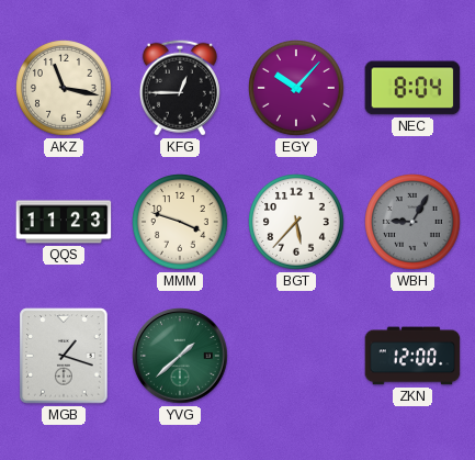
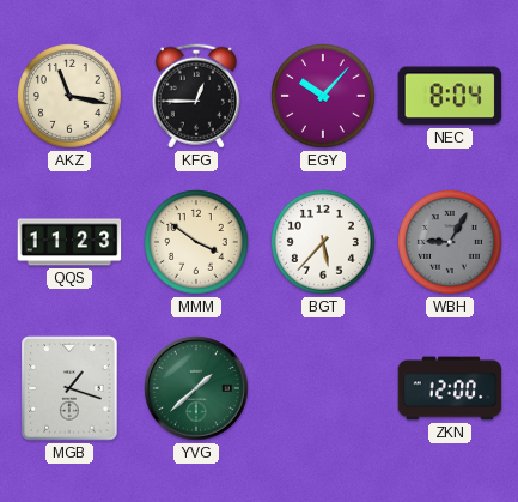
MMM: 3:48 -> 3:51
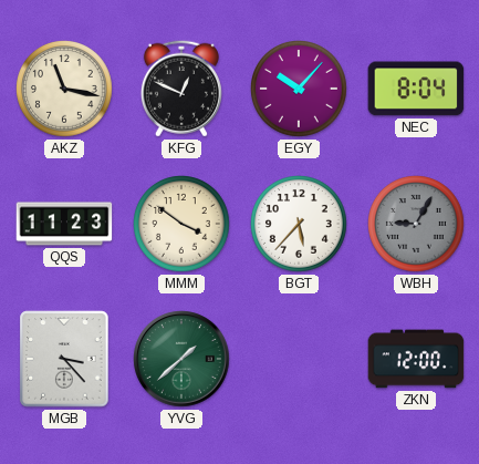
KFG: 12:45 -> 12:49
MGB: 1:18 -> 3:23
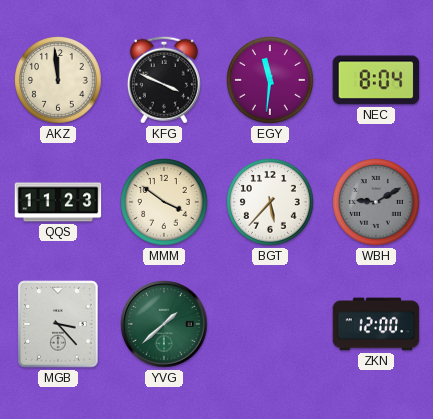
AKZ: 11:17 -> 11:59
KFG: 12:49 -> 3:49
EGY: 10:07 -> 11:31
WBH: 9:05 -> 9:10
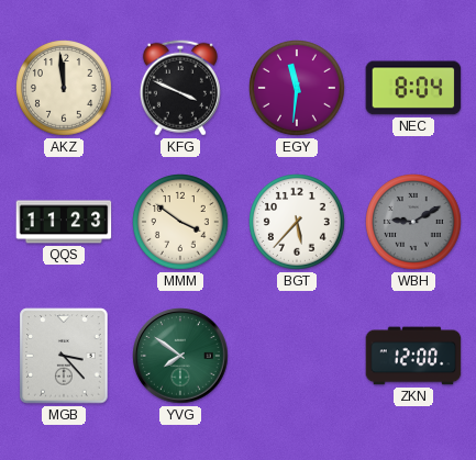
YVG: 1:38 -> 7:51
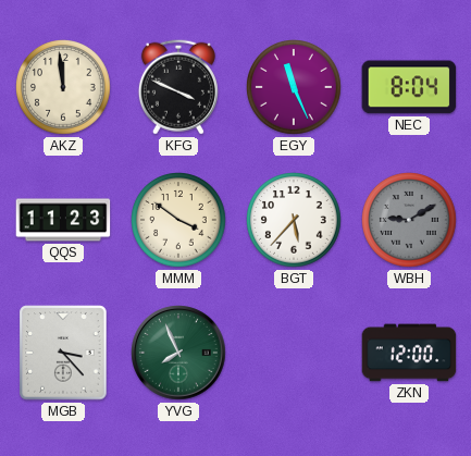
EGY: 11:31 -> 11:26
YVG: 7:51 -> 7:56
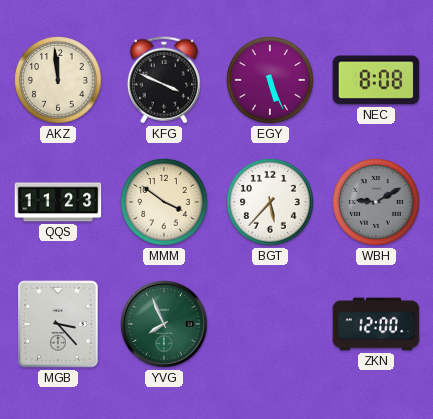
EGY: 11:26 -> 5:26
NEC: 8:04 -> 8:08
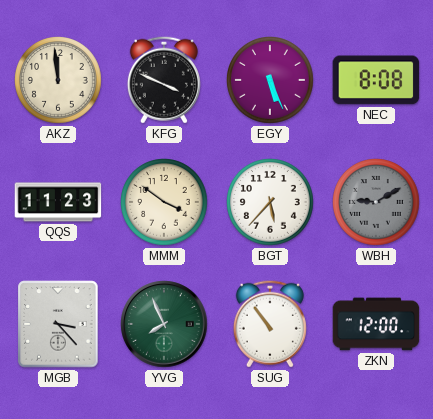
SUG: none -> 10:54
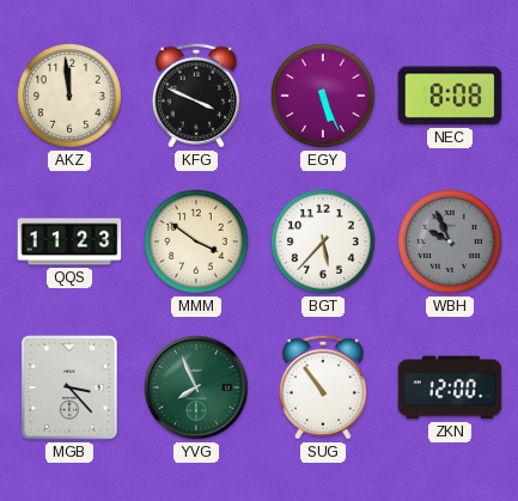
WBH: 9:10 -> 9:56
